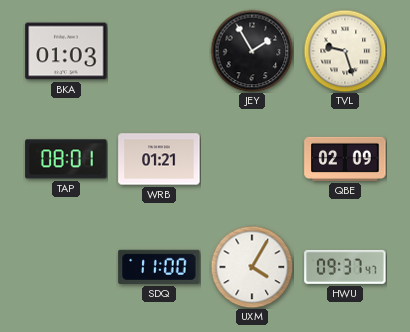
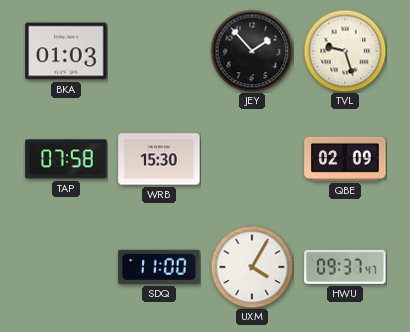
JEY: 1:55 -> 1:53
TAP: 08:01 -> 07:58
WRB: 01:21 -> 15:30
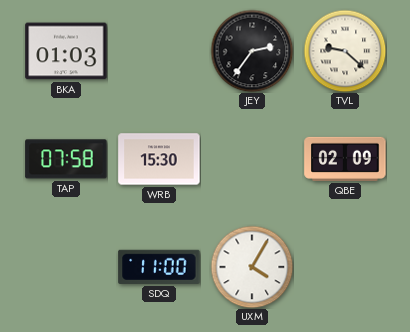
JEY: 1:53 -> 2:36
TVL: 9:27 -> 9:22
HWU: 09:37 -> none
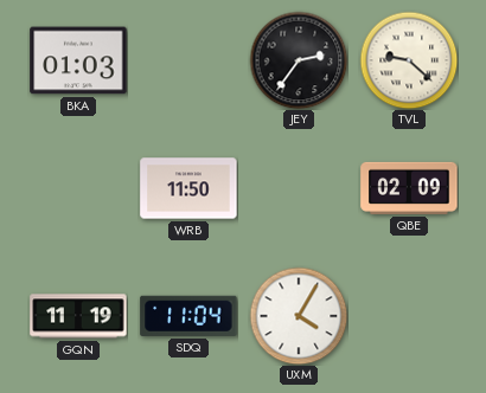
TAP: 07:58 -> none
WRB: 15:30 -> 11:50
GQN: none -> 11:19
SDQ: 11:00 -> 11:04
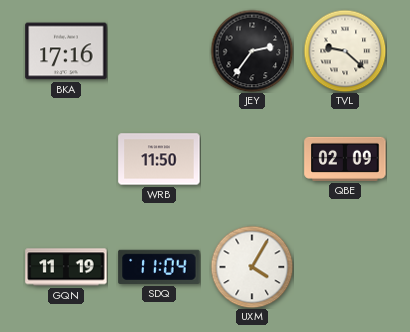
BKA: 01:03 -> 17:16
